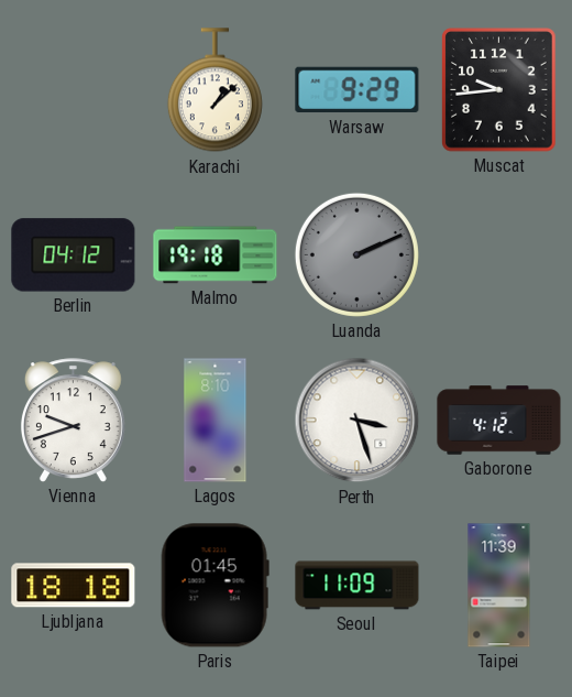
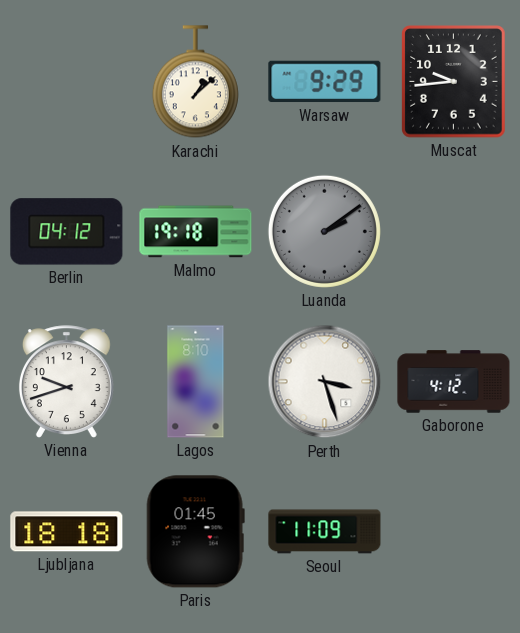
Luanda: 2:11 -> 2:09
Taipei: 11:39 -> none
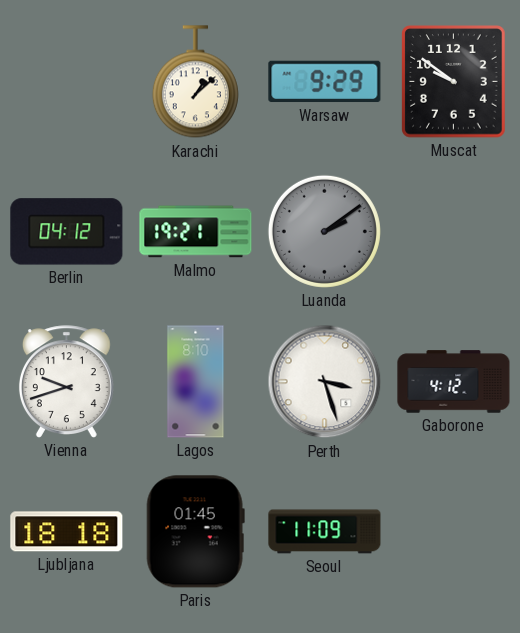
Muscat: 9:44 -> 9:51
Malmo: 19:18 -> 19:21
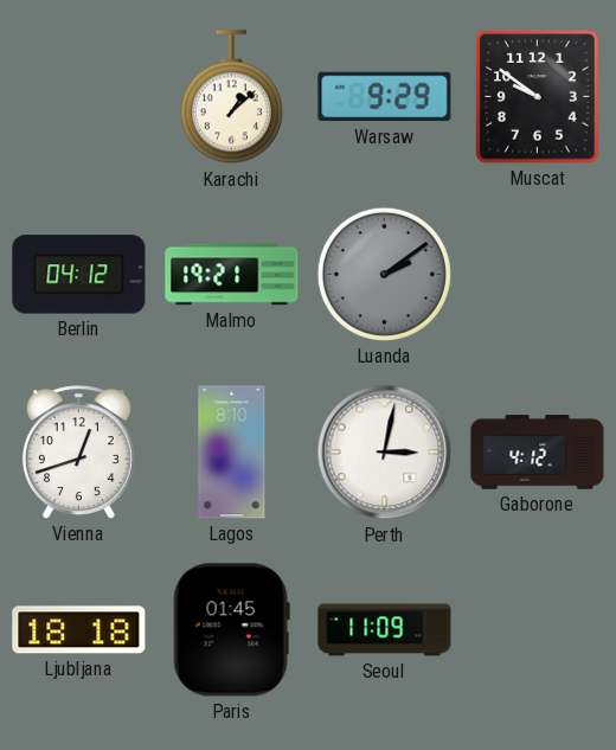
Vienna: 9:42 -> 12:42
Perth: 3:27 -> 3:02
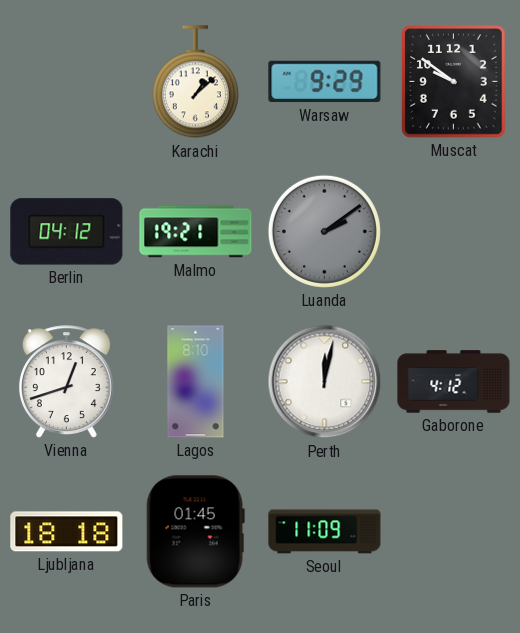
Perth: 3:02 -> 12:02
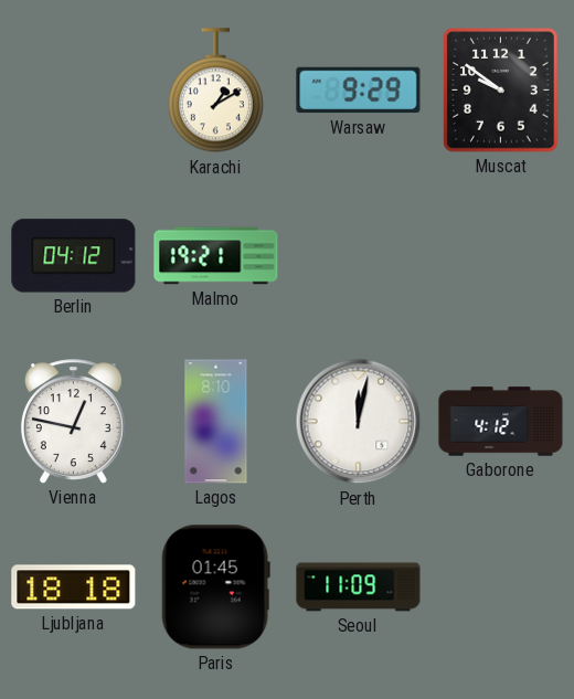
Karachi: 1:08 -> 1:10
Luanda: 2:09 -> none
Vienna: 12:42 -> 12:47
